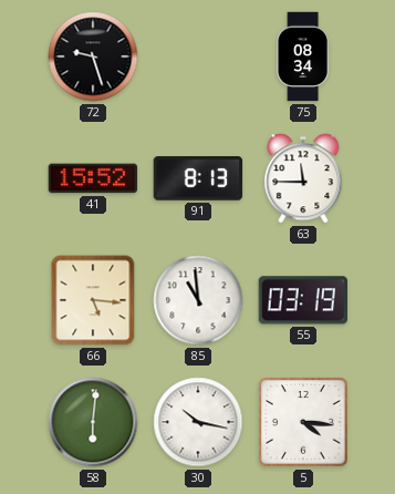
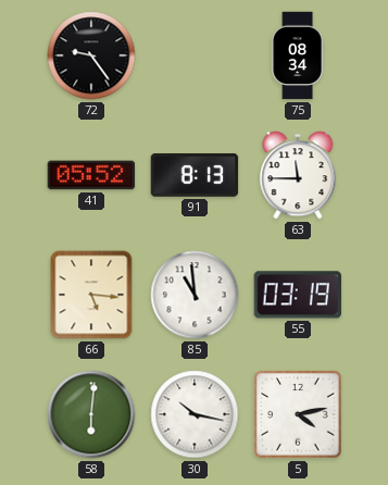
72: 9:27 -> 9:24
41: 15:52 -> 05:52
5: 4:16 -> 4:13
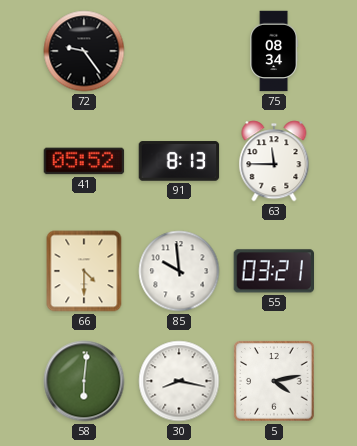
66: 5:16 -> 4:30
85: 10:59 -> 9:59
55: 03:19 -> 03:21
30: 10:17 -> 8:17
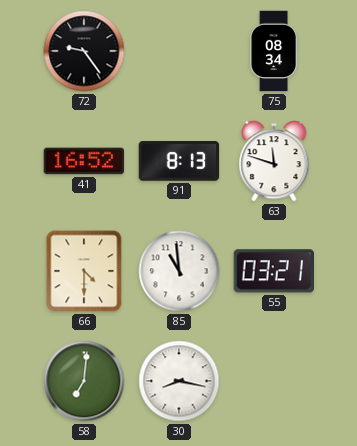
41: 05:52 -> 16:52
63: 11:45 -> 11:48
85: 9:59 -> 10:59
58: 6:01 -> 7:01
5: 4:13 -> none
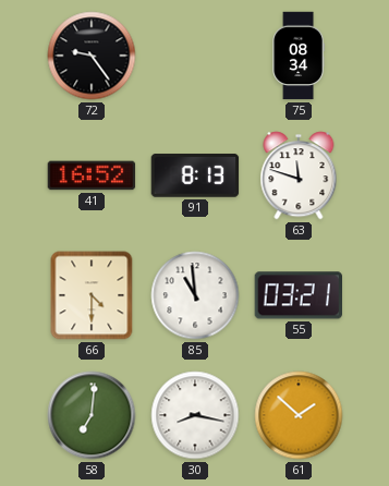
61: none -> 1:52
